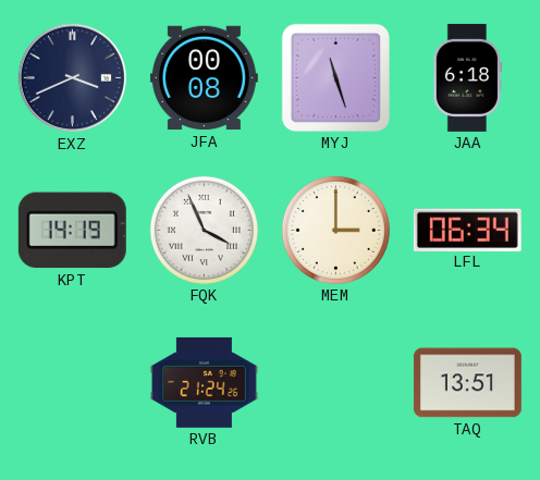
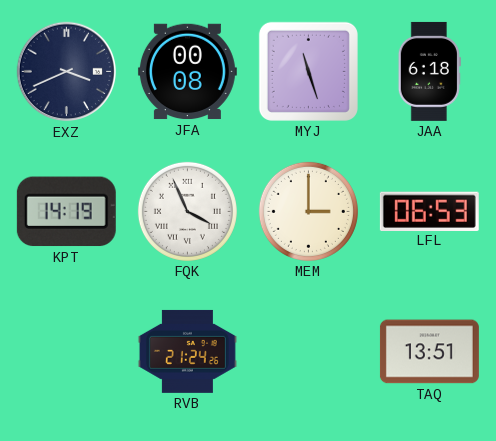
LFL: 06:34 -> 06:53
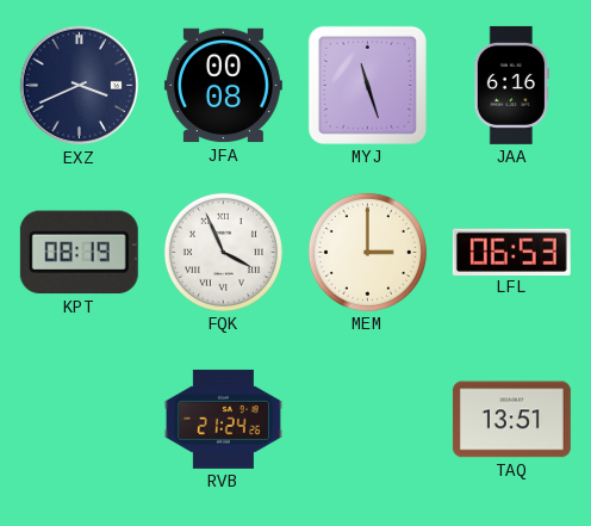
JAA: 6:18 -> 6:16
KPT: 14:19 -> 08:19
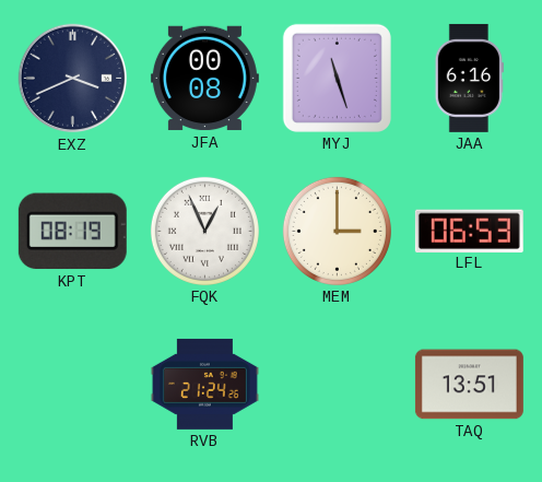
FQK: 3:56 -> 12:56
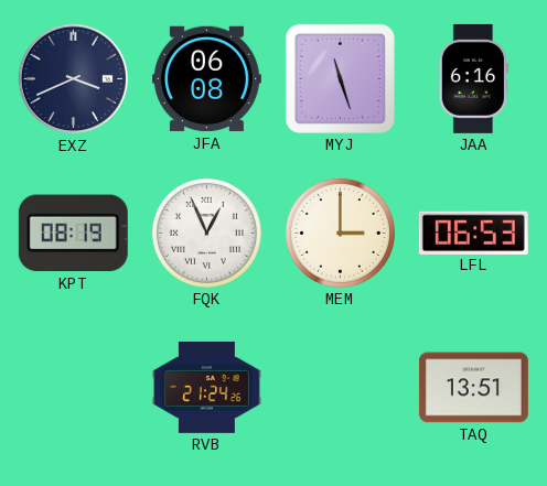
JFA: 00:08 -> 06:08
